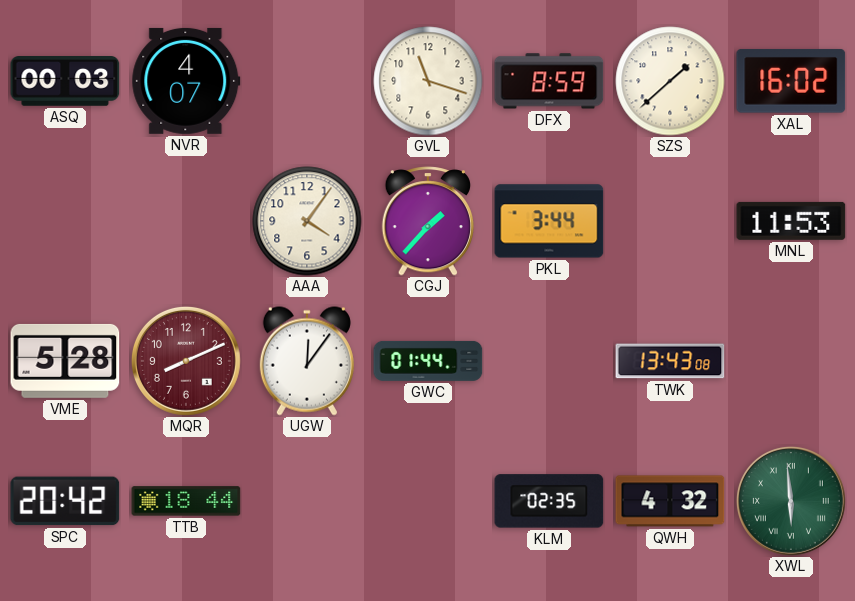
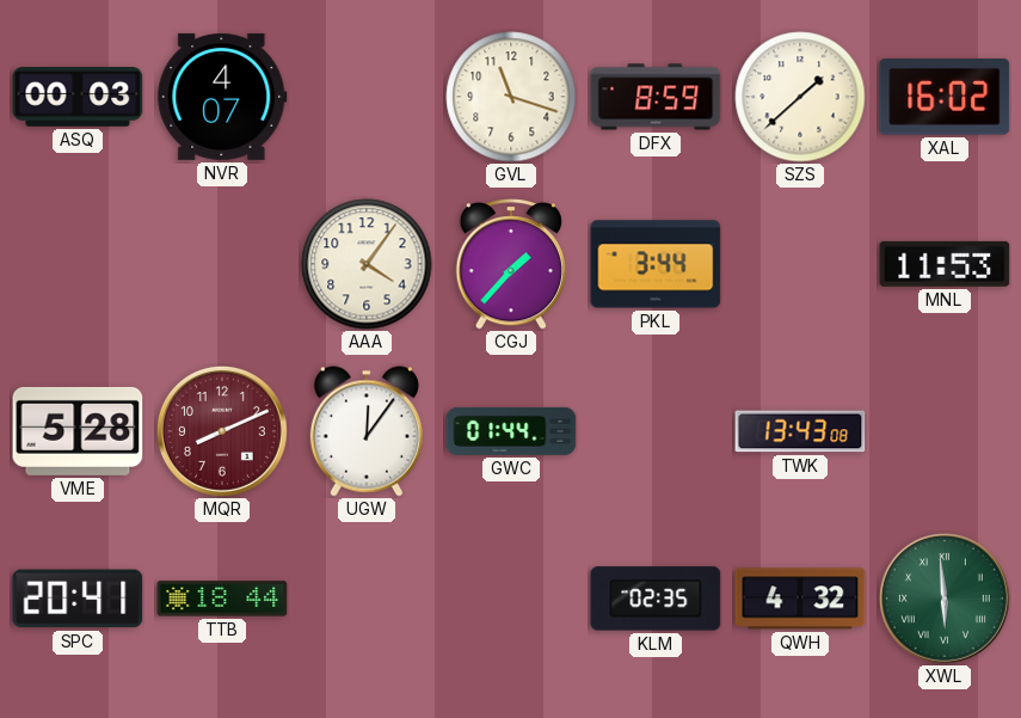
SPC: 20:42 -> 20:41
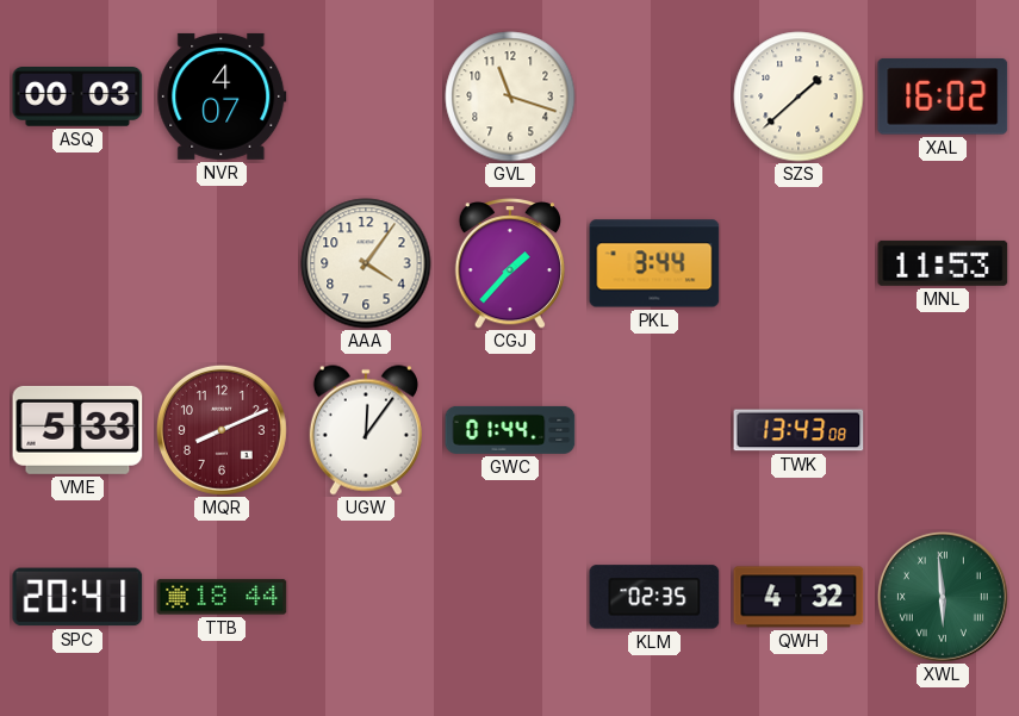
DFX: 8:59 -> none
VME: 5:28 -> 5:33
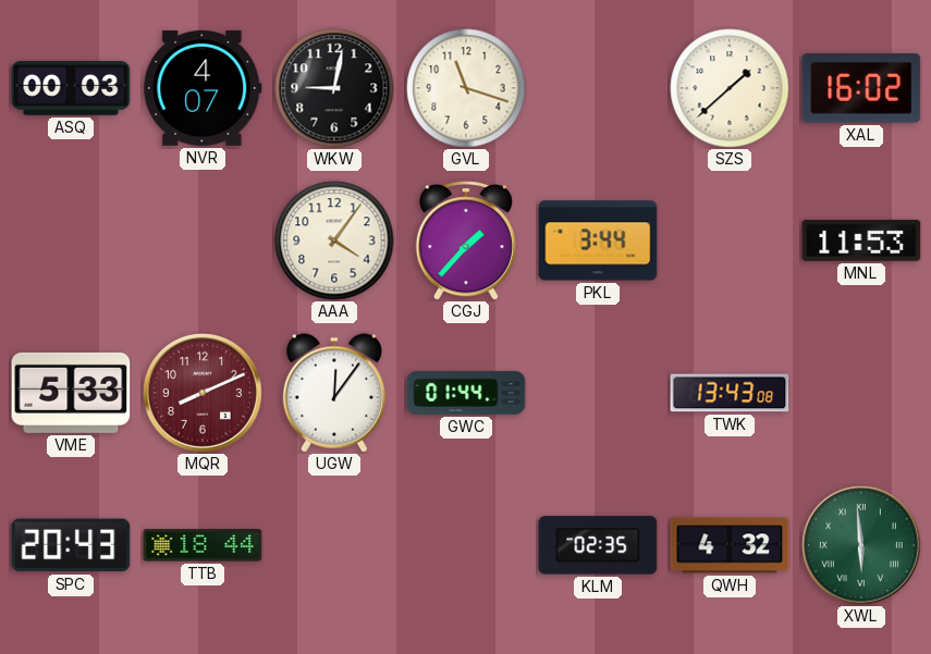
WKW: none -> 9:02
SPC: 20:41 -> 20:43
